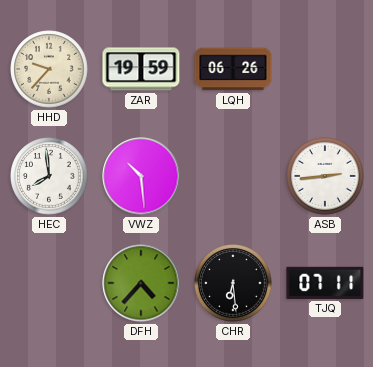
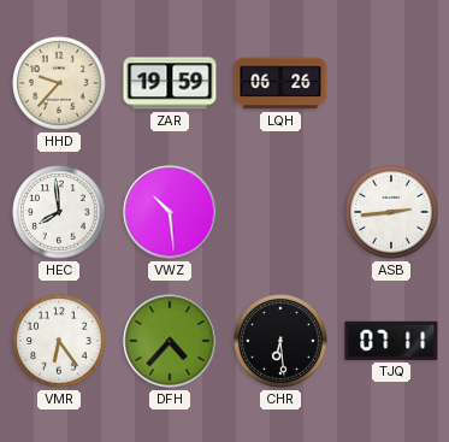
VMR: none -> 6:24
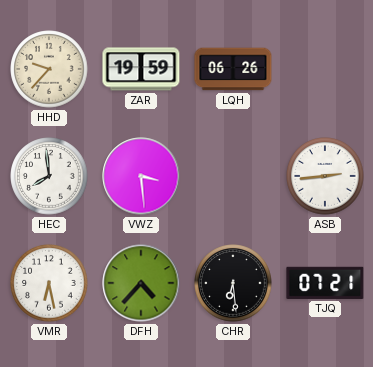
VWZ: 10:29 -> 3:29
VMR: 6:24 -> 6:28
TJQ: 07:11 -> 07:21
